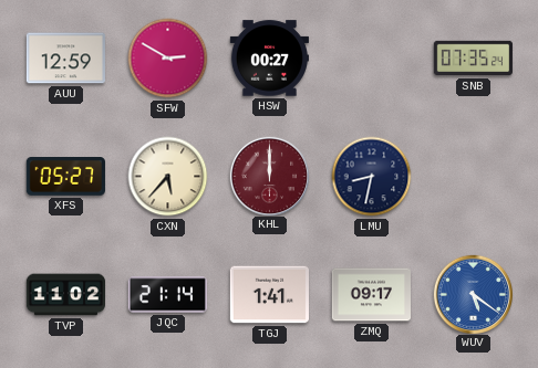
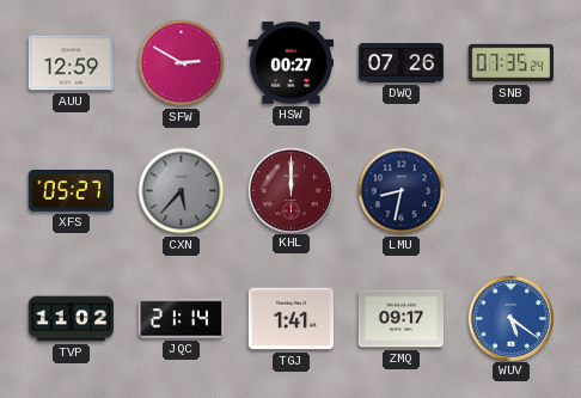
DWQ: none -> 07:26
CXN dial: cream -> grey
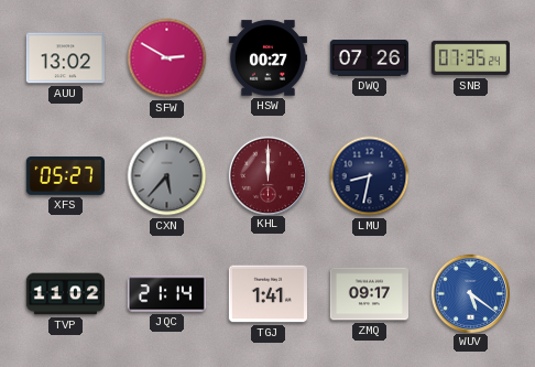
AUU: 12:59 -> 13:02
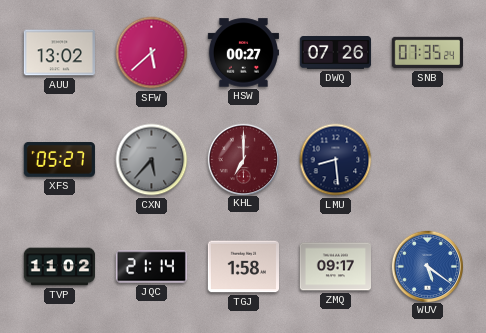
SFW: 2:50 -> 5:38
KHL: 12:00 -> 7:00
LMU: 8:32 -> 8:29
TGJ: 1:41 -> 1:58
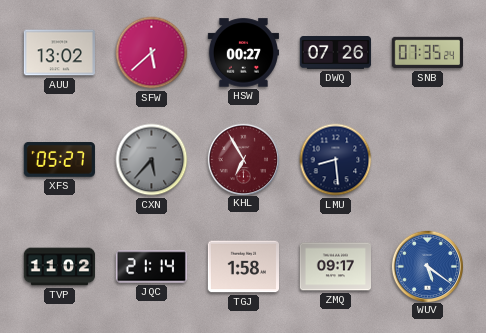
KHL: 7:00 -> 6:55
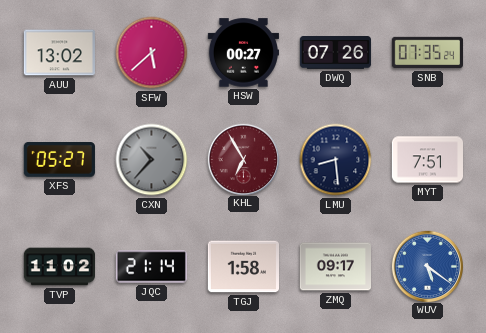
CXN: 5:37 -> 10:37
MYT: none -> 7:51
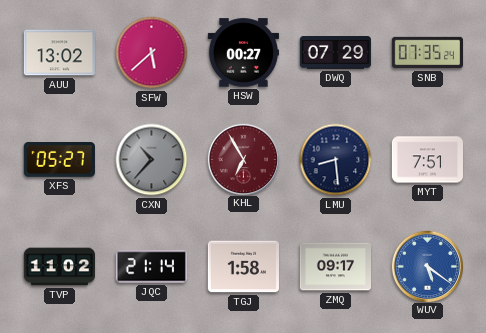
DWQ: 07:26 -> 07:29
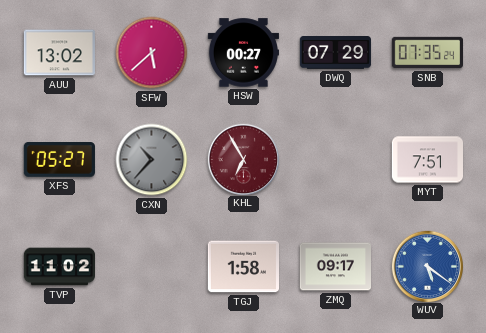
LMU: 8:29 -> none
JQC: 21:14 -> none
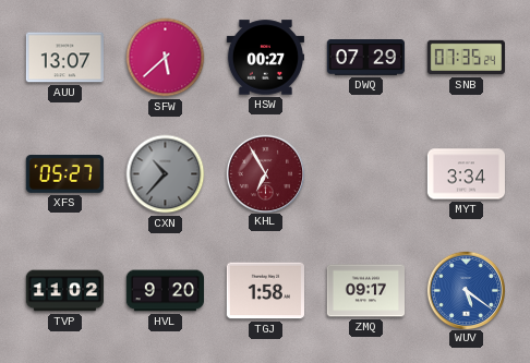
AUU: 13:02 -> 13:07
MYT: 7:51 -> 3:34
HVL: none -> 9:20
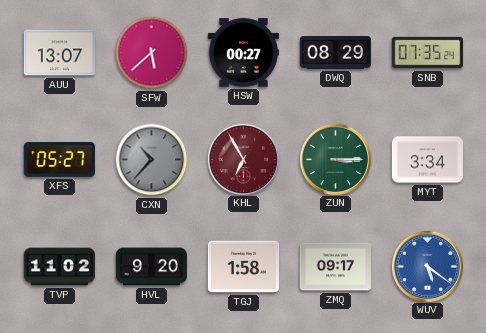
DWQ: 07:29 -> 08:29
ZUN: none -> 3:15
